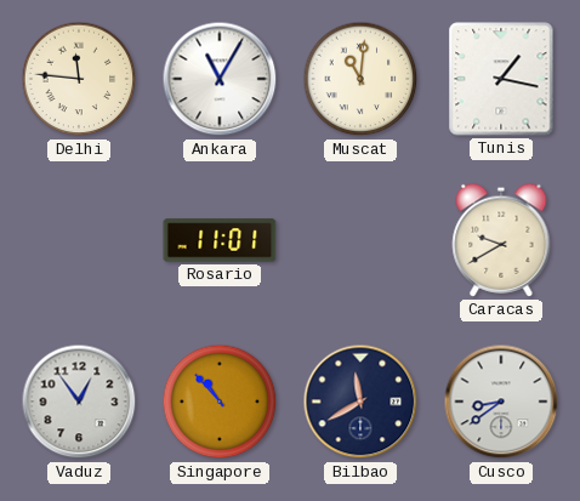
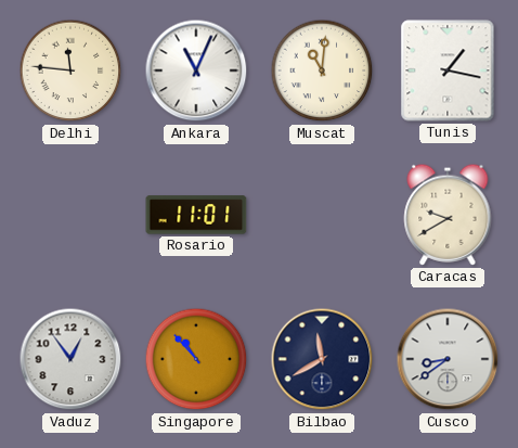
Ankara: 11:05 -> 11:04
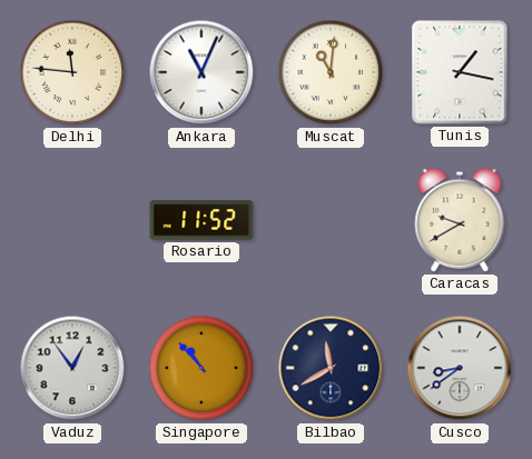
Rosario: 11:01 -> 11:52
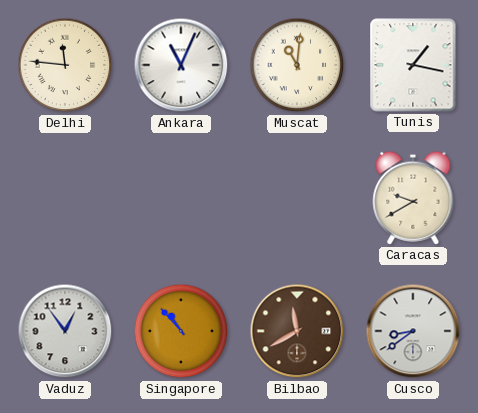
Rosario: 11:52 -> none
Bilbao dial: navy -> brown
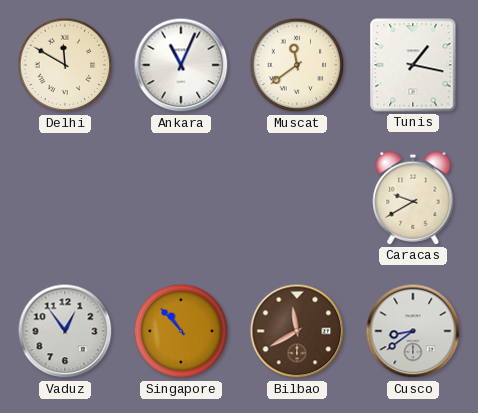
Delhi: 11:46 -> 11:50
Muscat: 11:01 -> 11:39
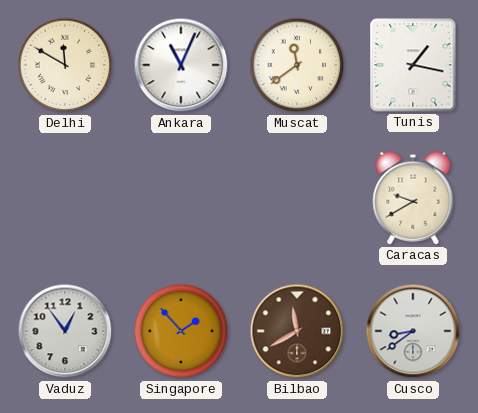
Singapore: 10:53 -> 1:53
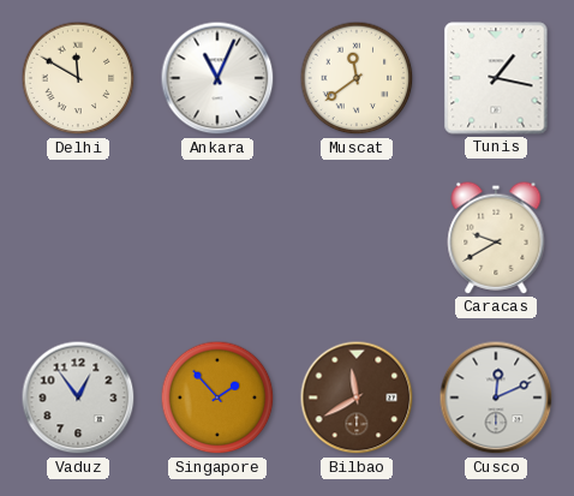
Cusco: 8:39 -> 12:11
